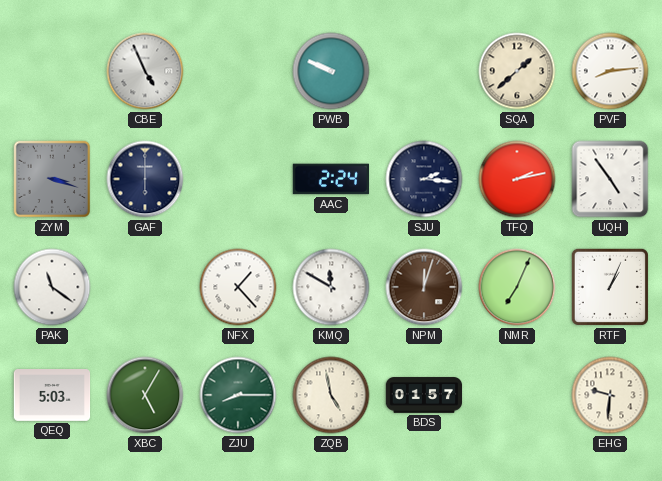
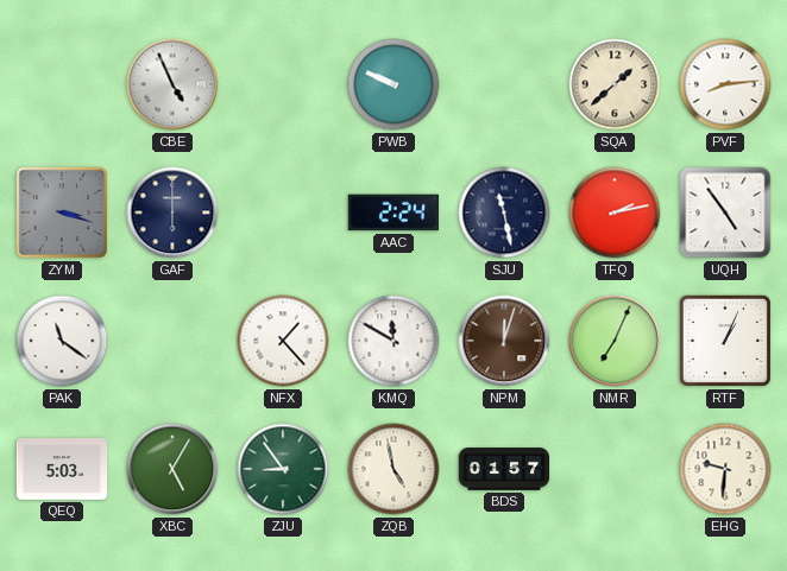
SJU: 2:16 -> 11:28
ZJU: 8:15 -> 8:54
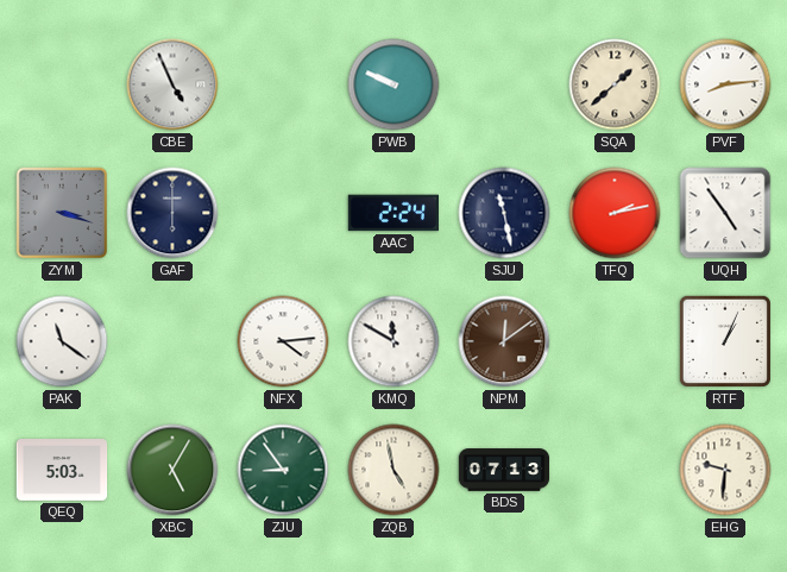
NFX: 1:23 -> 4:14
NPM: 12:03 -> 12:09
NMR: 7:04 -> none
BDS: 01:57 -> 07:13
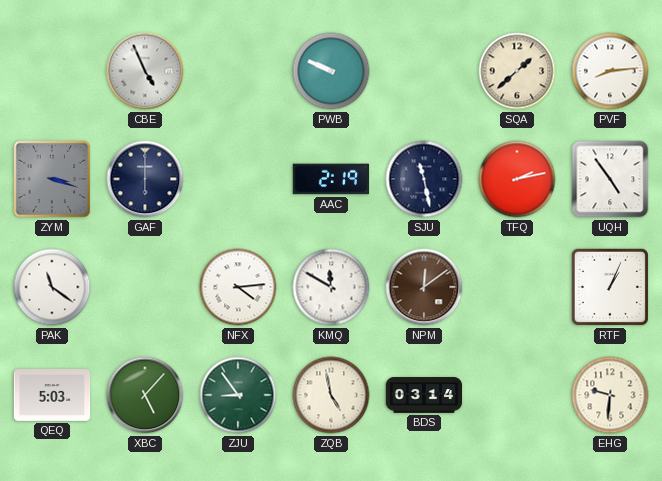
AAC: 2:24 -> 2:19
XBC: 5:05 -> 5:07
BDS: 07:13 -> 03:14
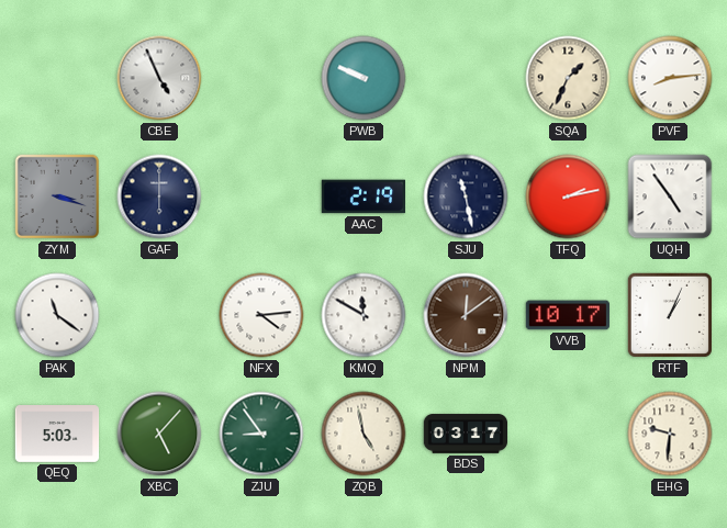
SQA: 1:38 -> 1:34
VVB: none -> 10:17
BDS: 03:14 -> 03:17
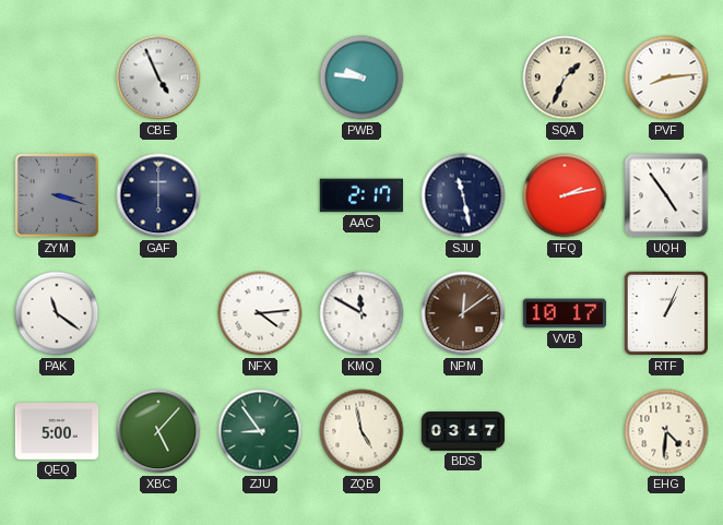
PWB: 9:49 -> 9:46
AAC: 2:19 -> 2:17
QEQ: 5:03 -> 5:00
EHG: 9:31 -> 4:31
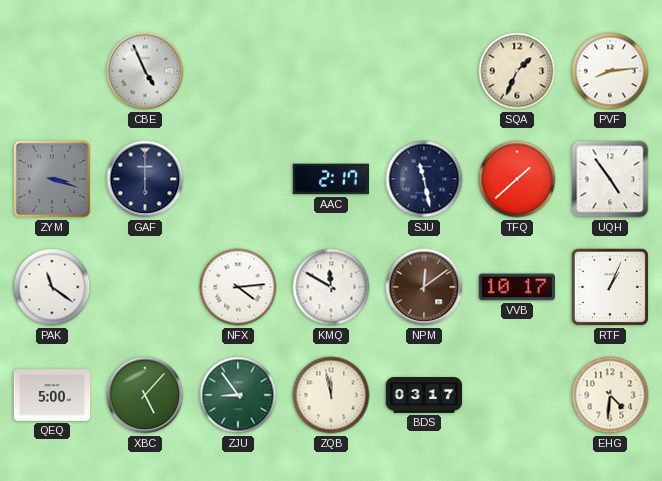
PWB: 9:46 -> none
TFQ: 2:13 -> 1:38
ZQB: 4:58 -> 11:58
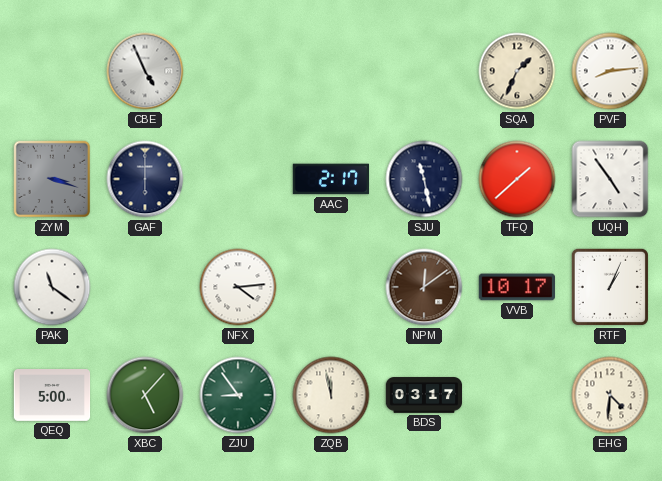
KMQ: 11:50 -> none
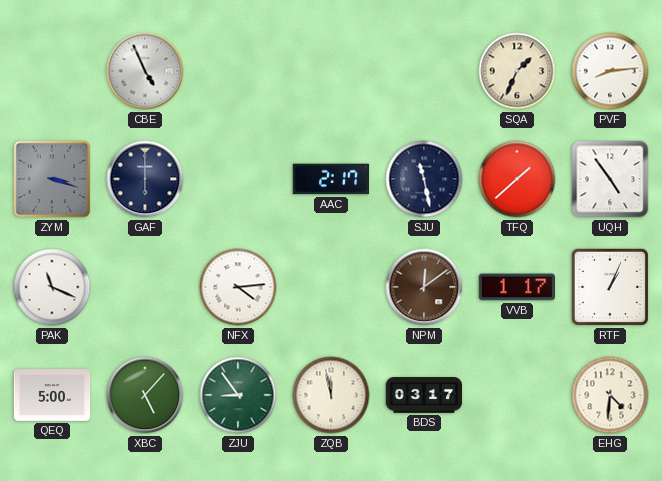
PAK: 11:21 -> 11:19
VVB: 10:17 -> 1:17
